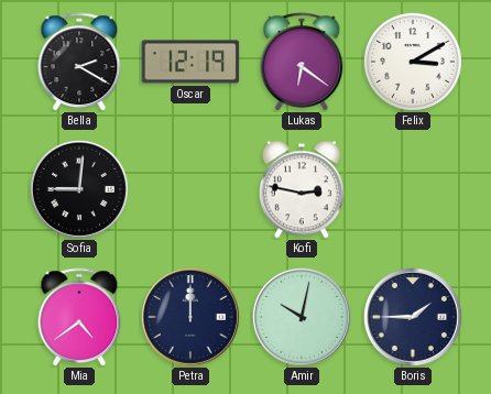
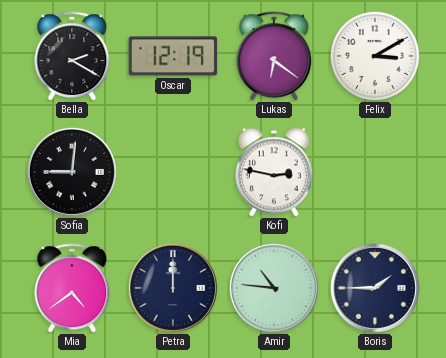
Amir: 10:02 -> 10:46
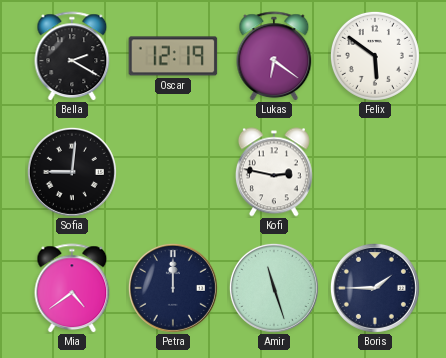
Felix: 3:10 -> 5:51
Amir: 10:46 -> 11:27
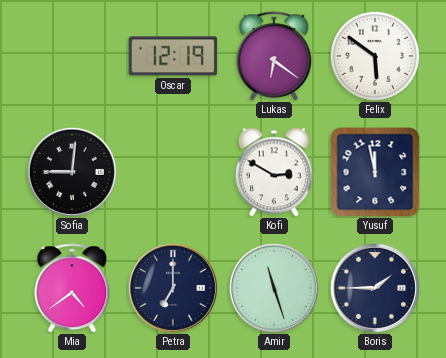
Bella: 2:20 -> none
Kofi: 2:47 -> 2:50
Yusuf: none -> 11:58
Petra: 12:00 -> 7:00
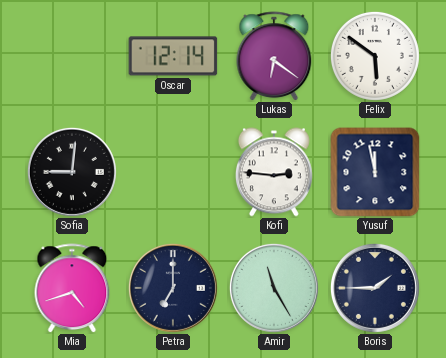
Oscar: 12:19 -> 12:14
Kofi: 2:50 -> 2:46
Mia: 4:39 -> 4:42
Amir: 11:27 -> 11:25
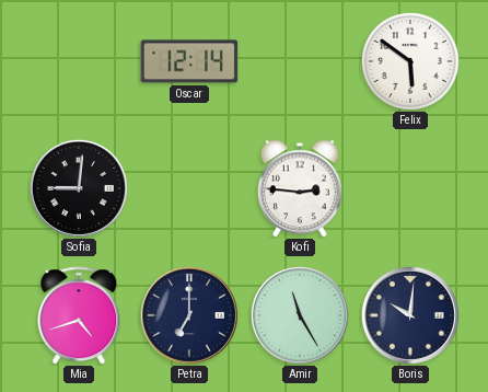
Lukas: 6:21 -> none
Yusuf: 11:58 -> none
Boris: 1:45 -> 10:01
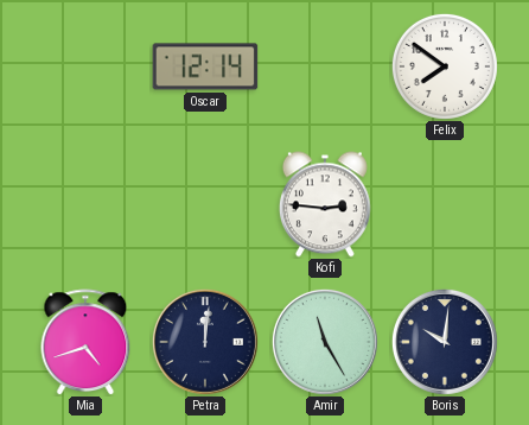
Felix: 5:51 -> 7:51
Sofia: 9:01 -> none
Petra: 7:00 -> 12:01
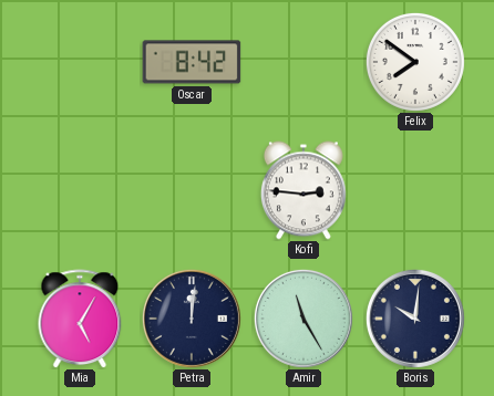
Oscar: 12:14 -> 8:42
Mia: 4:42 -> 5:05
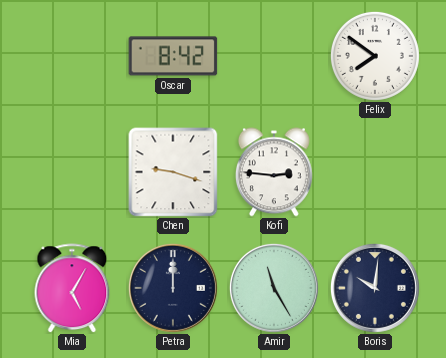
Chen: none -> 9:18
Petra: 12:01 -> 12:00
